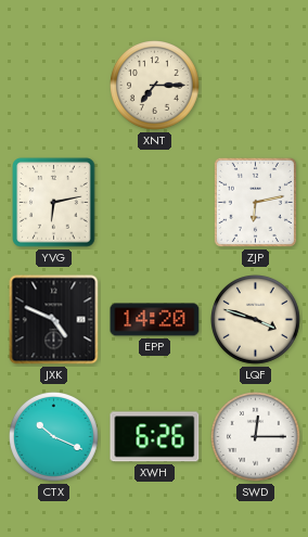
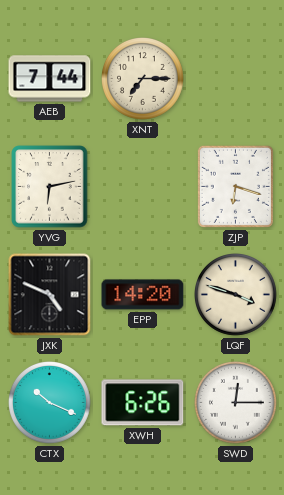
AEB: none -> 7:44
ZJP: 6:13 -> 6:18
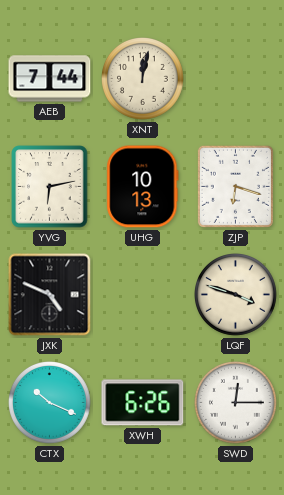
XNT: 7:15 -> 12:02
UHG: none -> 10:13
EPP: 14:20 -> none
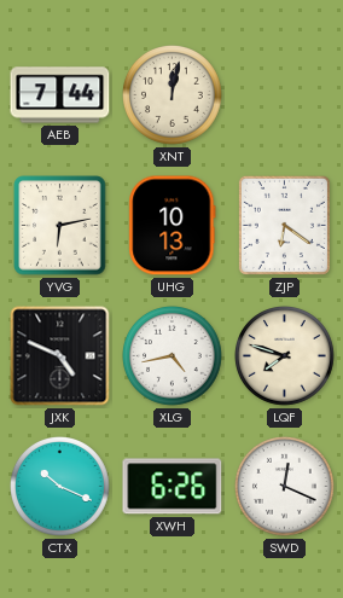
ZJP: 6:18 -> 6:21
XLG: none -> 4:43
LQF: 3:48 -> 7:48
SWD: 12:15 -> 12:19
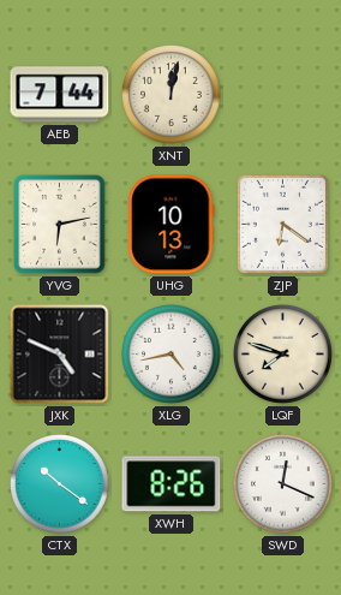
CTX: 10:19 -> 10:21
XWH: 6:26 -> 8:26
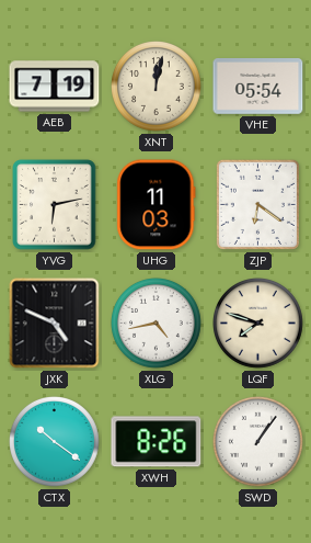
AEB: 7:44 -> 7:19
VHE: none -> 05:54
UHG: 10:13 -> 11:03
SWD: 12:19 -> 1:06
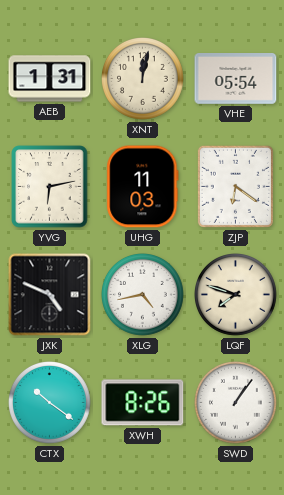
AEB: 7:19 -> 1:31
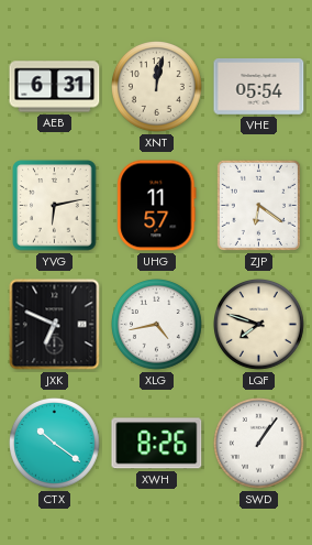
AEB: 1:31 -> 6:31
UHG: 11:03 -> 11:57
JXK: 4:49 -> 6:49
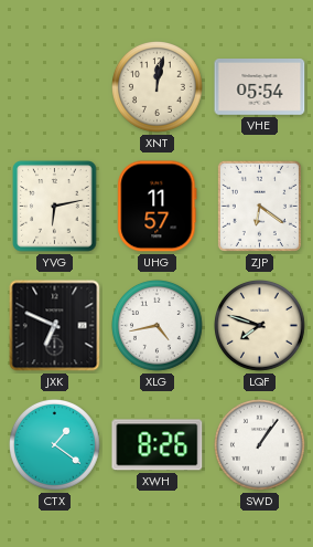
AEB: 6:31 -> none
CTX: 10:21 -> 1:21
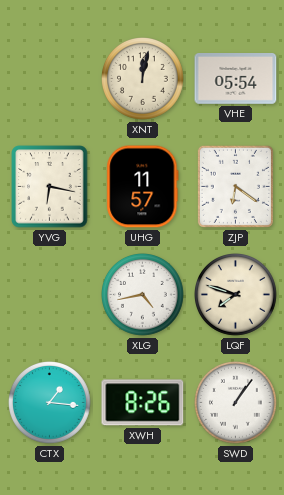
YVG: 6:13 -> 6:17
JXK: 6:49 -> none
CTX: 1:21 -> 1:16
